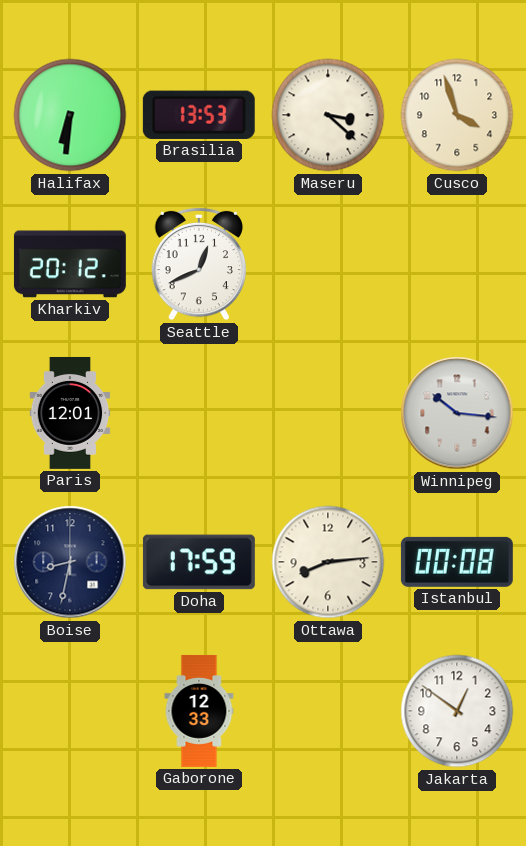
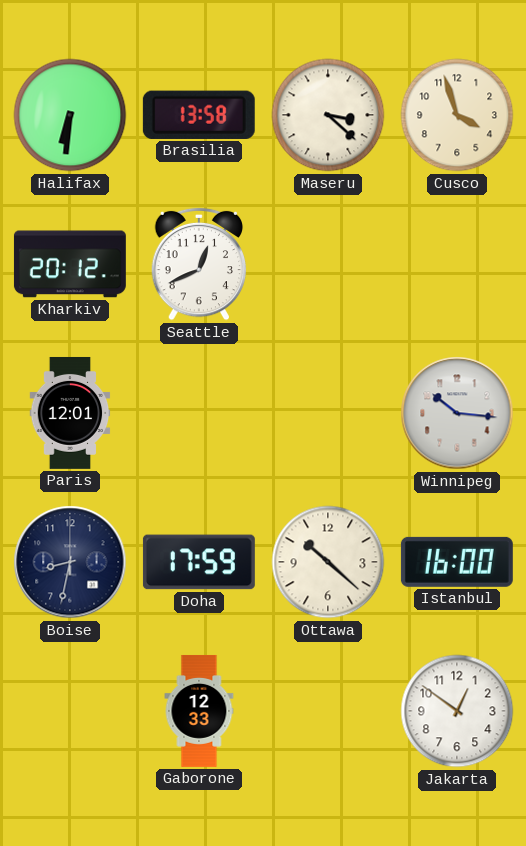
Brasilia: 13:53 -> 13:58
Ottawa: 8:14 -> 10:22
Istanbul: 00:08 -> 16:00
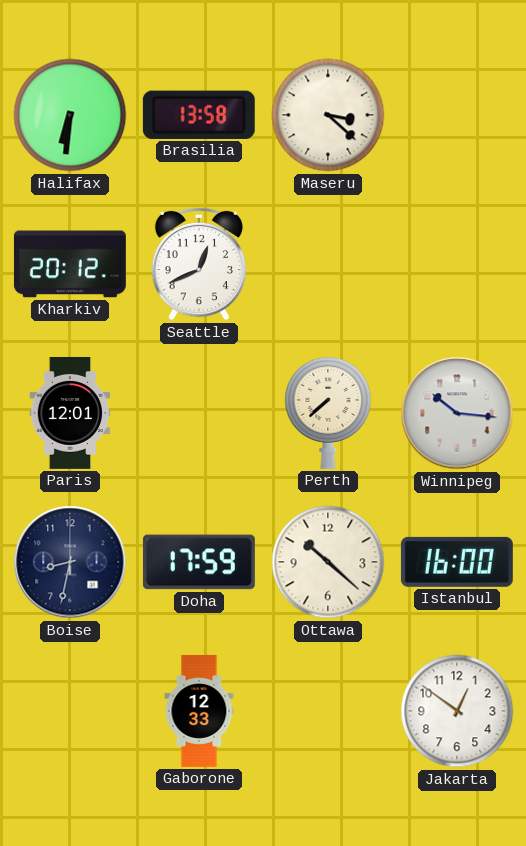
Cusco: 3:57 -> none
Perth: none -> 7:38
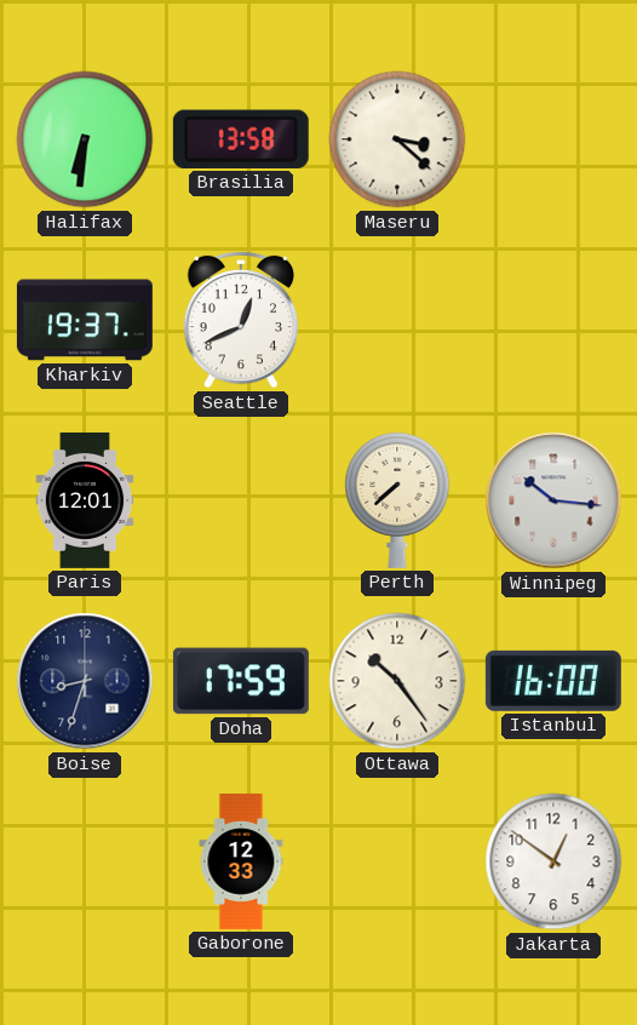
Kharkiv: 20:12 -> 19:37
Boise: 8:32 -> 8:33
Ottawa: 10:22 -> 10:24
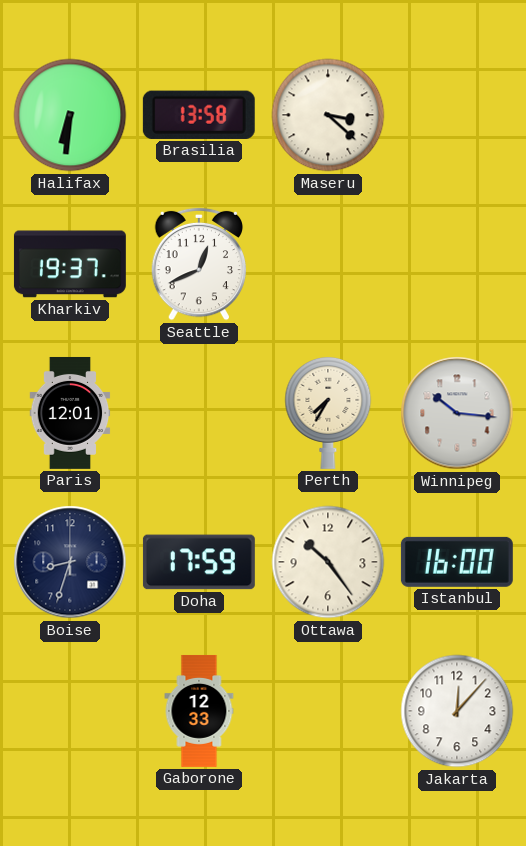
Perth: 7:38 -> 7:35
Jakarta: 12:51 -> 12:07
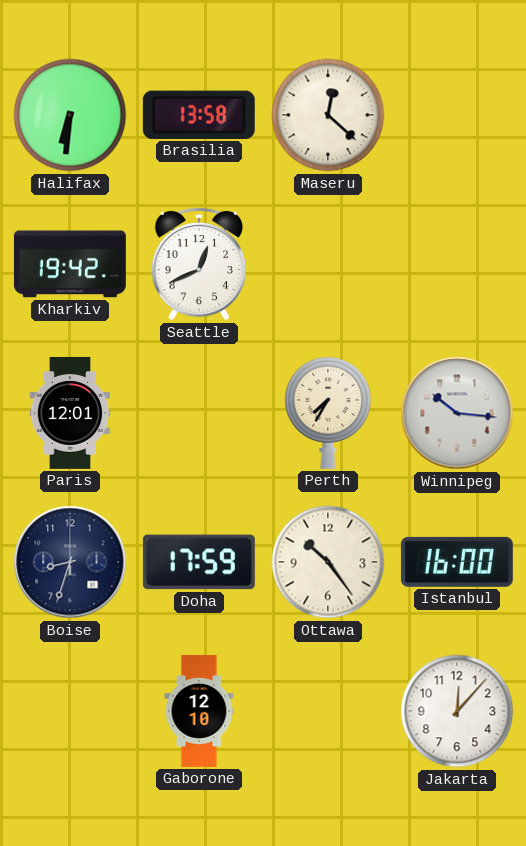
Maseru: 3:22 -> 12:22
Kharkiv: 19:37 -> 19:42
Gaborone: 12:33 -> 12:10
